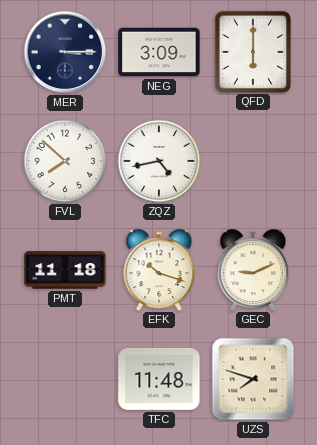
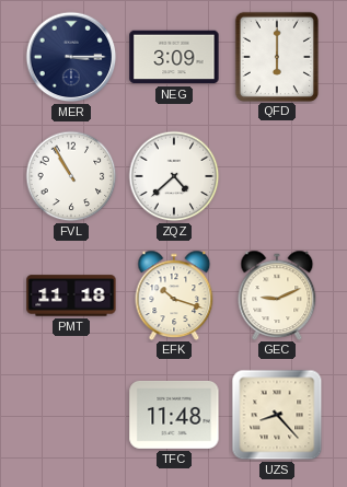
FVL: 7:52 -> 10:55
ZQZ: 4:43 -> 4:38
UZS: 7:48 -> 8:23
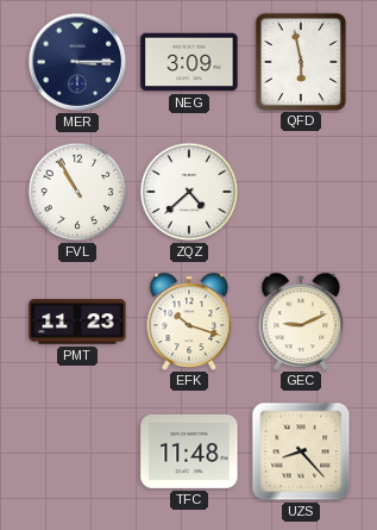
QFD: 6:00 -> 5:58
PMT: 11:18 -> 11:23
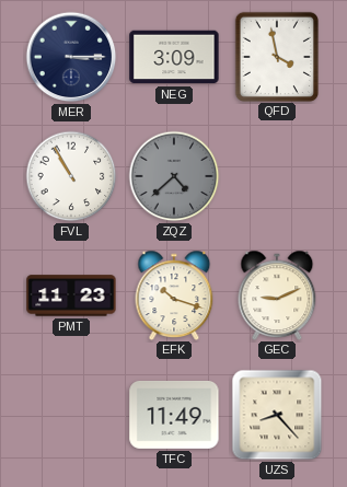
QFD: 5:58 -> 3:58
ZQZ dial: white -> grey
TFC: 11:48 -> 11:49
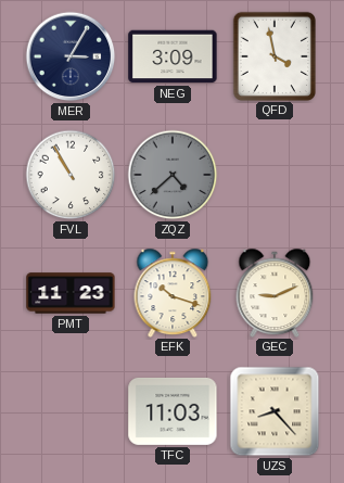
MER: 3:15 -> 3:05
TFC: 11:49 -> 11:03
